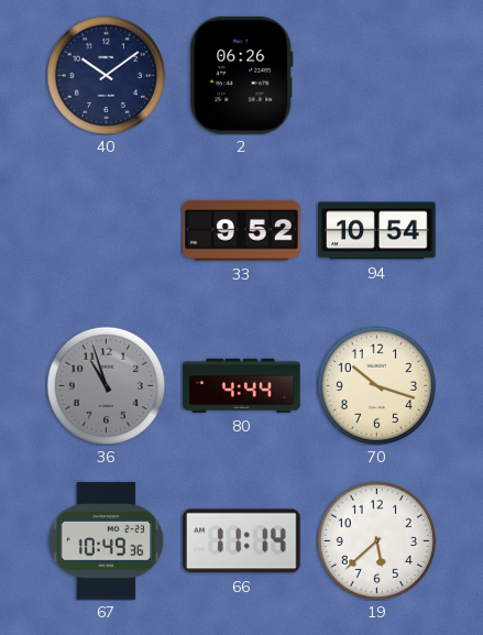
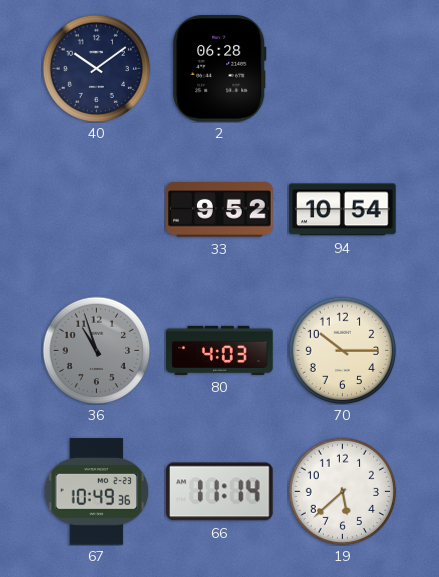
2: 06:26 -> 06:28
80: 4:44 -> 4:03
70: 10:18 -> 10:15
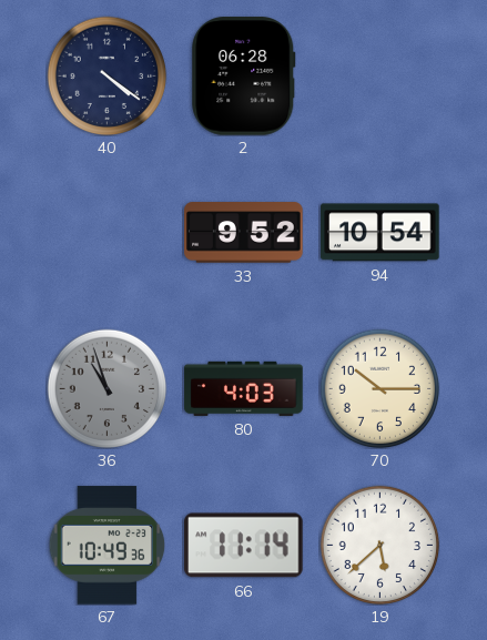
40: 10:09 -> 4:21
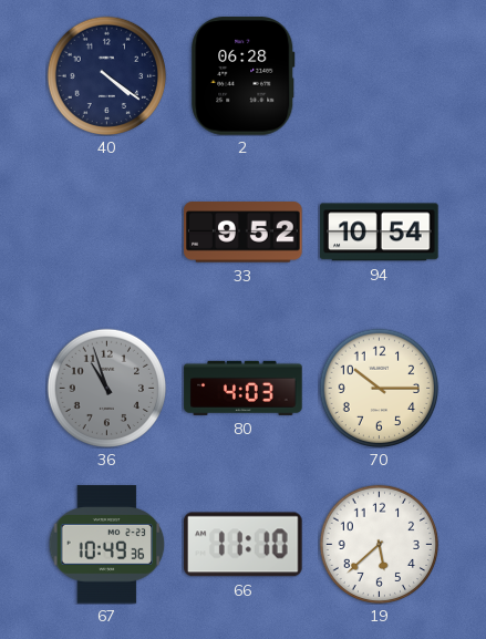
66: 11:14 -> 11:10
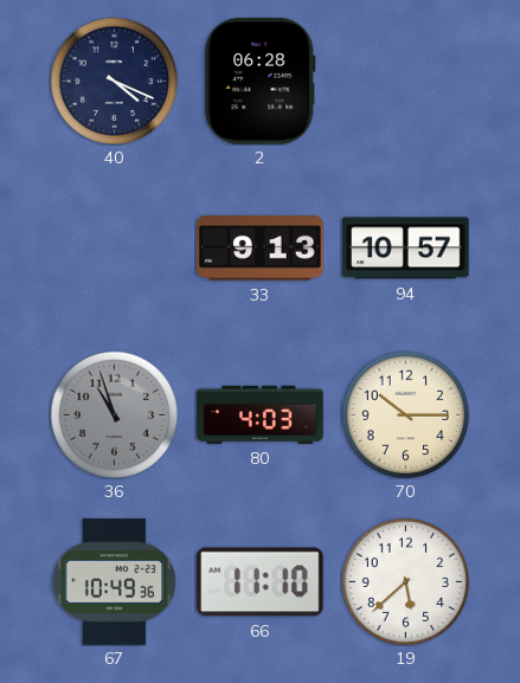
40: 4:21 -> 4:19
33: 9:52 -> 9:13
94: 10:54 -> 10:57
